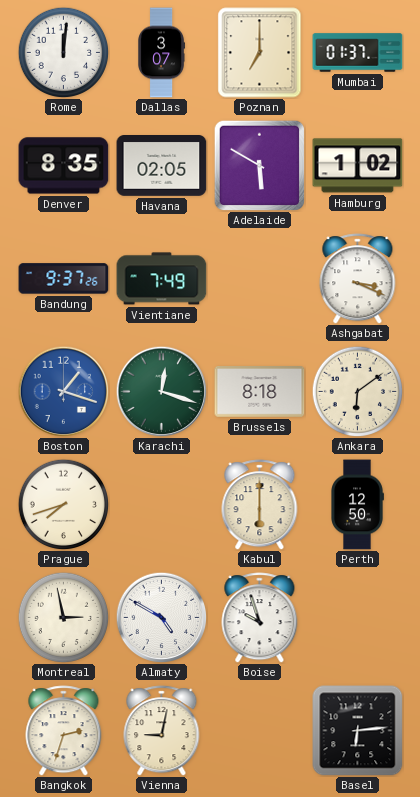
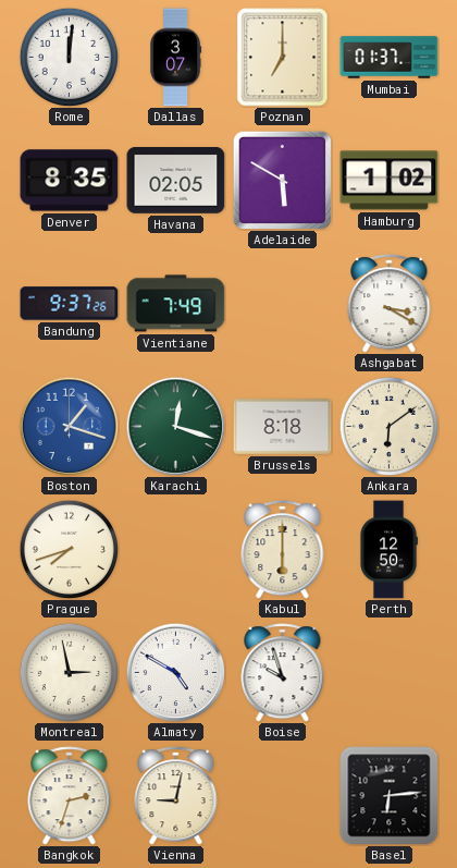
Ashgabat: 3:19 -> 3:20
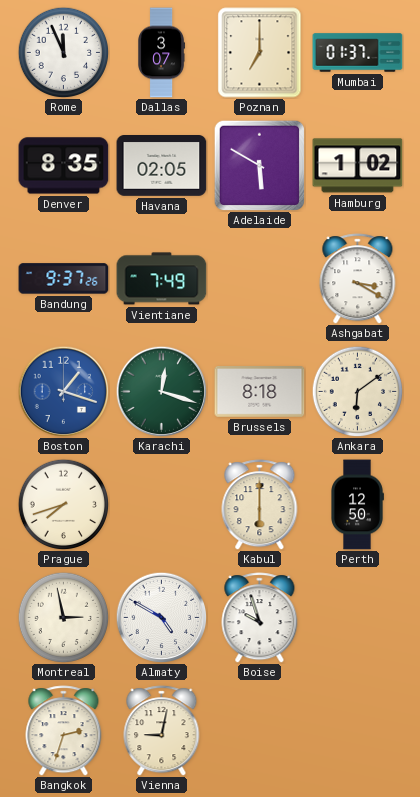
Rome: 12:01 -> 11:56
Basel: 6:14 -> none
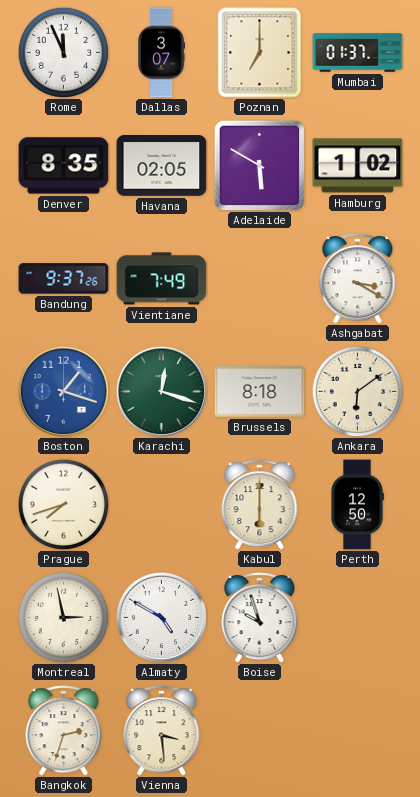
Vienna: 9:02 -> 3:29
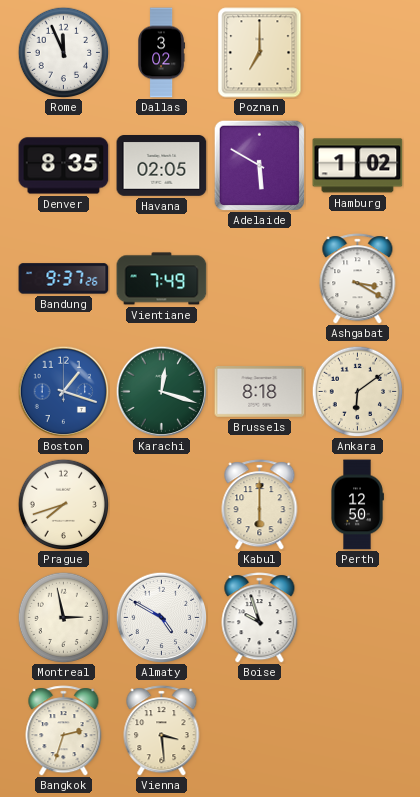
Dallas: 3:07 -> 3:02
Mumbai: 01:37 -> none
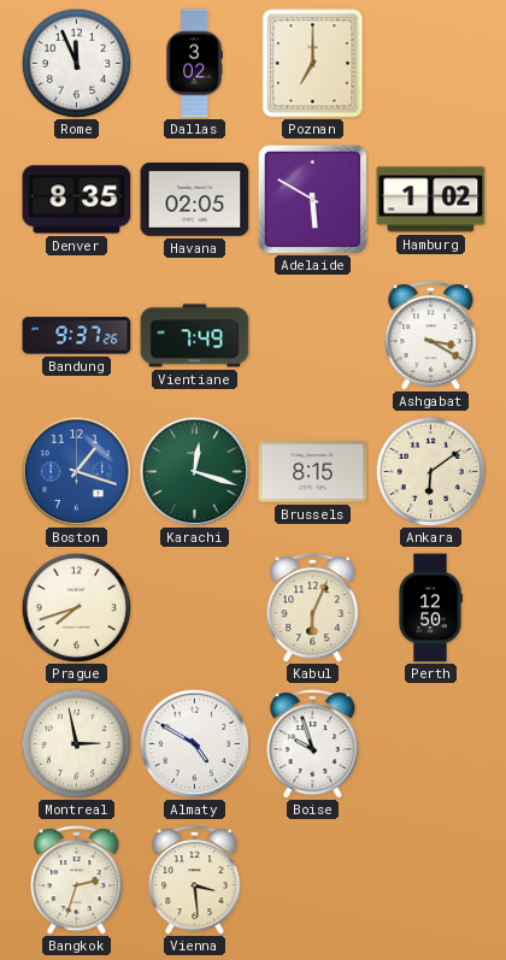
Brussels: 8:18 -> 8:15
Kabul: 6:00 -> 6:04
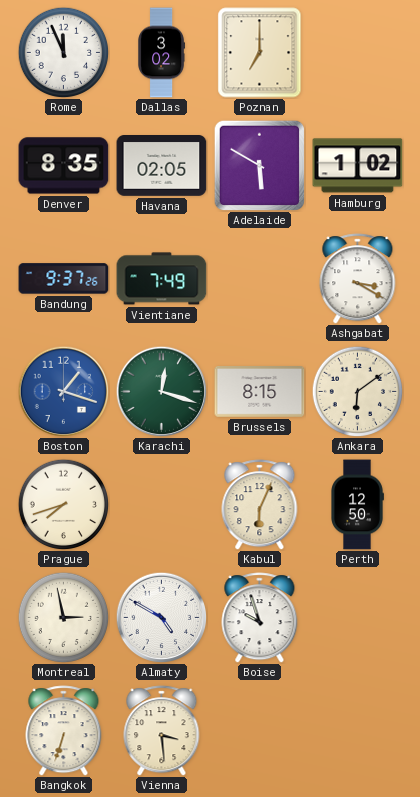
Bangkok: 2:33 -> 6:33
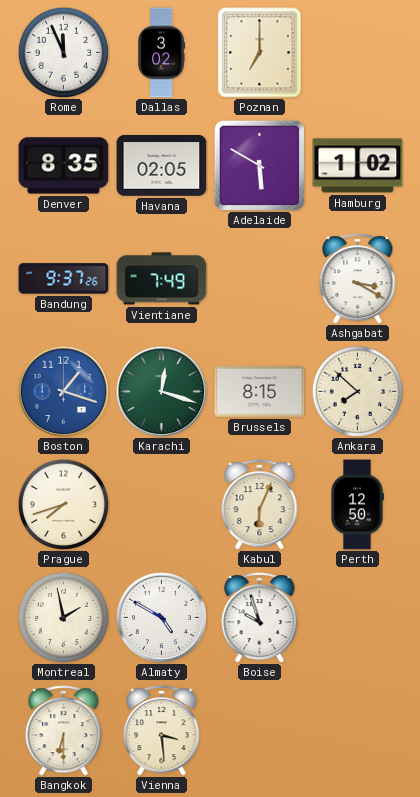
Ankara: 6:09 -> 7:52
Montreal: 2:58 -> 1:58
Bangkok: 6:33 -> 6:30
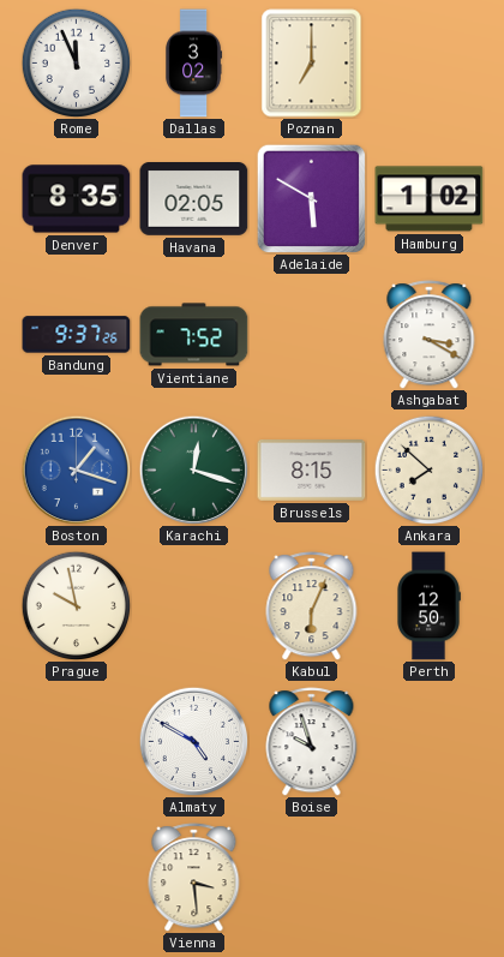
Vientiane: 7:49 -> 7:52
Prague: 7:42 -> 9:58
Montreal: 1:58 -> none
Bangkok: 6:30 -> none
